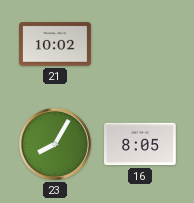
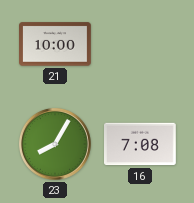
21: 10:02 -> 10:00
16: 8:05 -> 7:08
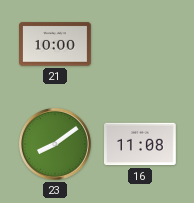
23: 8:05 -> 8:09
16: 7:08 -> 11:08
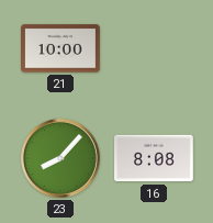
23: 8:09 -> 8:07
16: 11:08 -> 8:08
